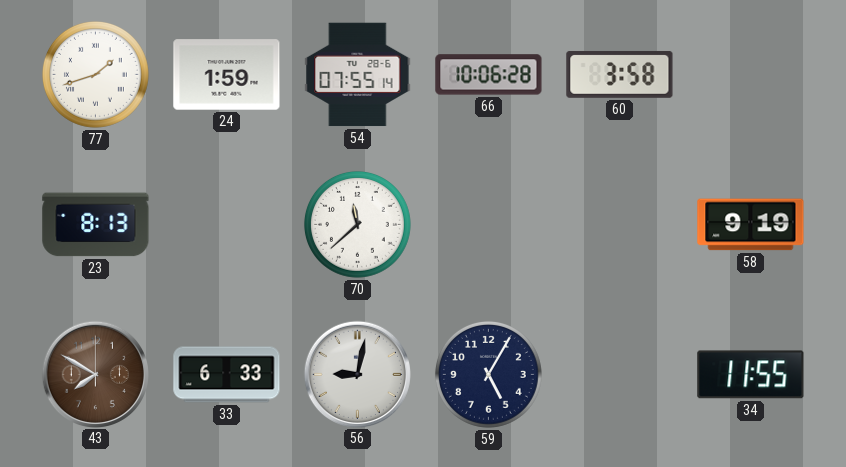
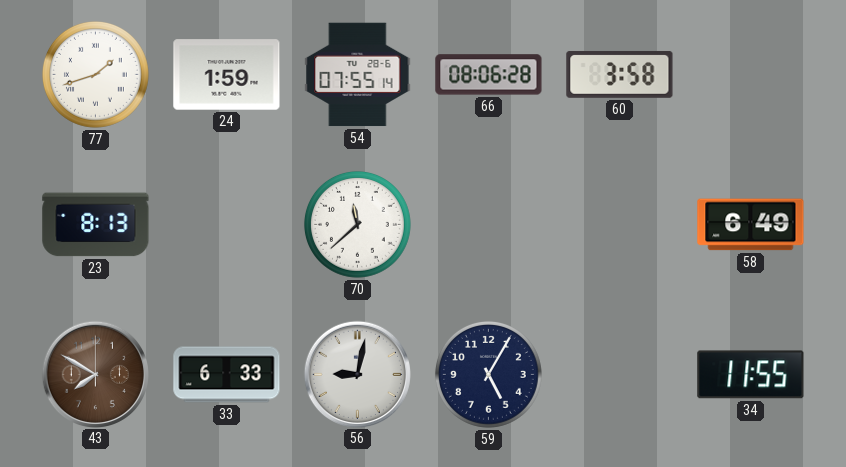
66: 10:06 -> 08:06
58: 9:19 -> 6:49
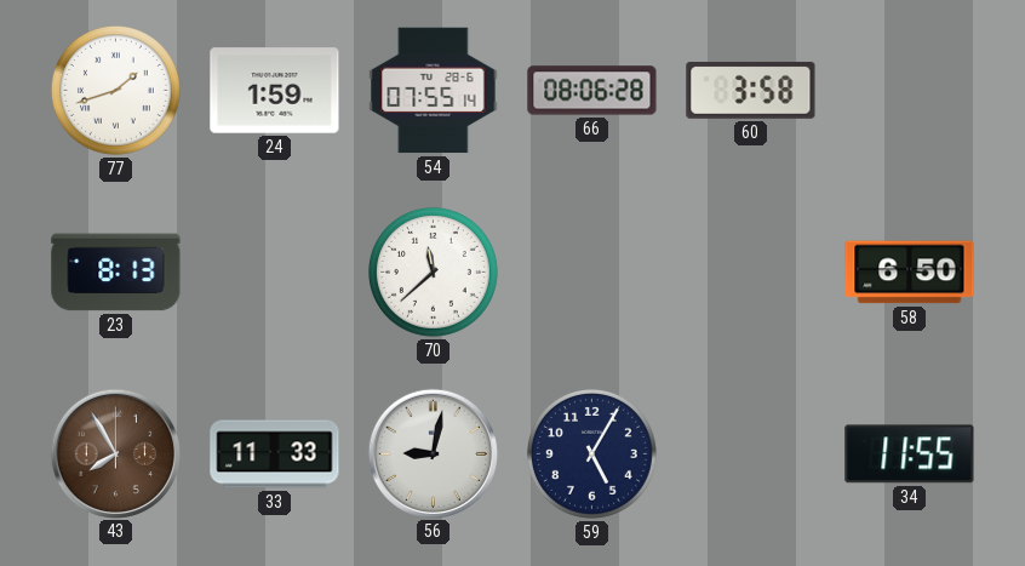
58: 6:49 -> 6:50
43: 7:50 -> 7:55
33: 6:33 -> 11:33
